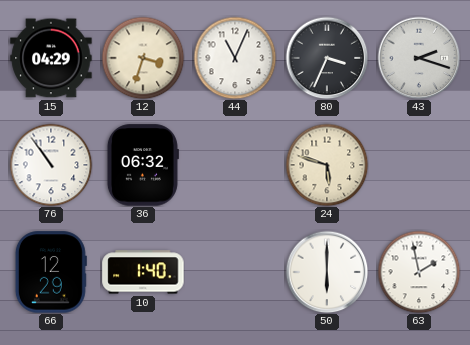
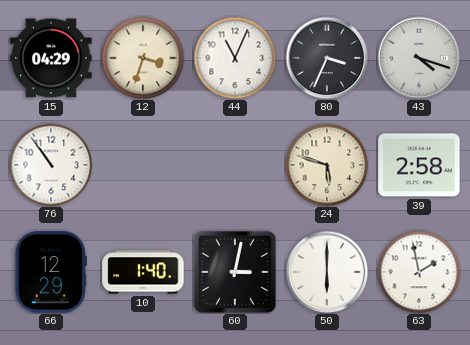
43: 2:18 -> 4:18
36: 06:32 -> none
39: none -> 2:58
60: none -> 3:02
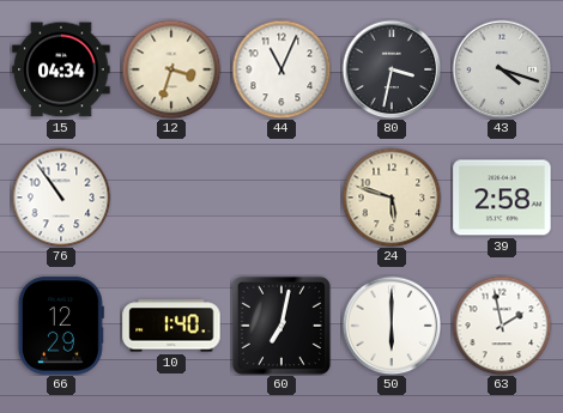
15: 04:29 -> 04:34
80: 3:34 -> 3:32
60: 3:02 -> 7:02
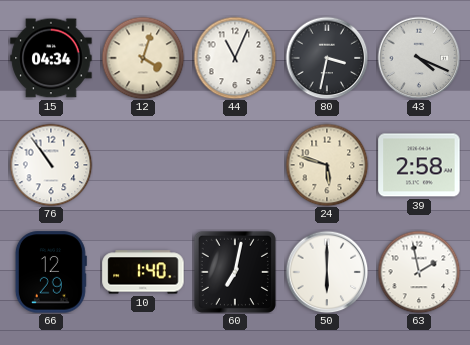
12: 3:33 -> 4:03
43: 4:18 -> 4:19
